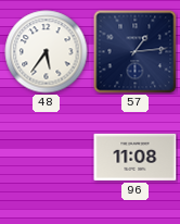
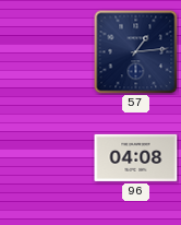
48: 5:36 -> none
96: 11:08 -> 04:08
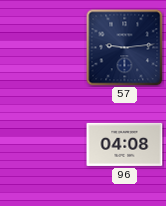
57: 1:14 -> 9:14
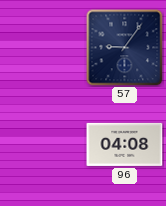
57: 9:14 -> 9:06
